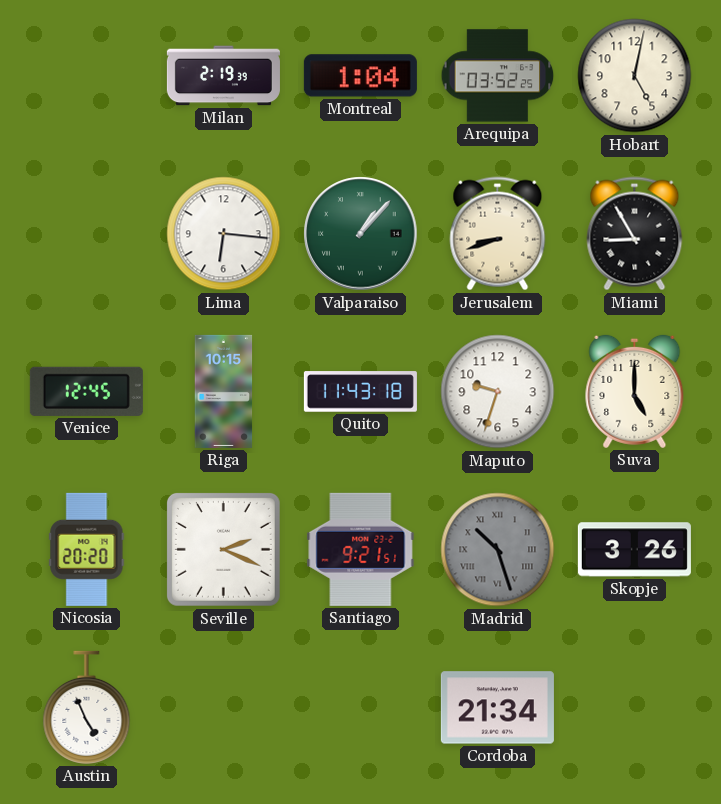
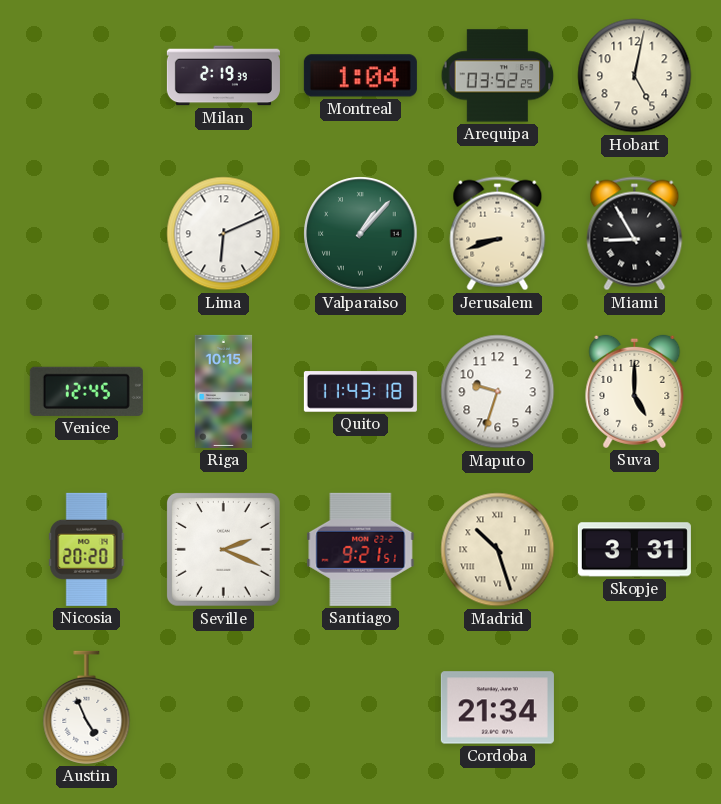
Lima: 6:16 -> 6:11
Madrid dial: grey -> cream
Skopje: 3:26 -> 3:31
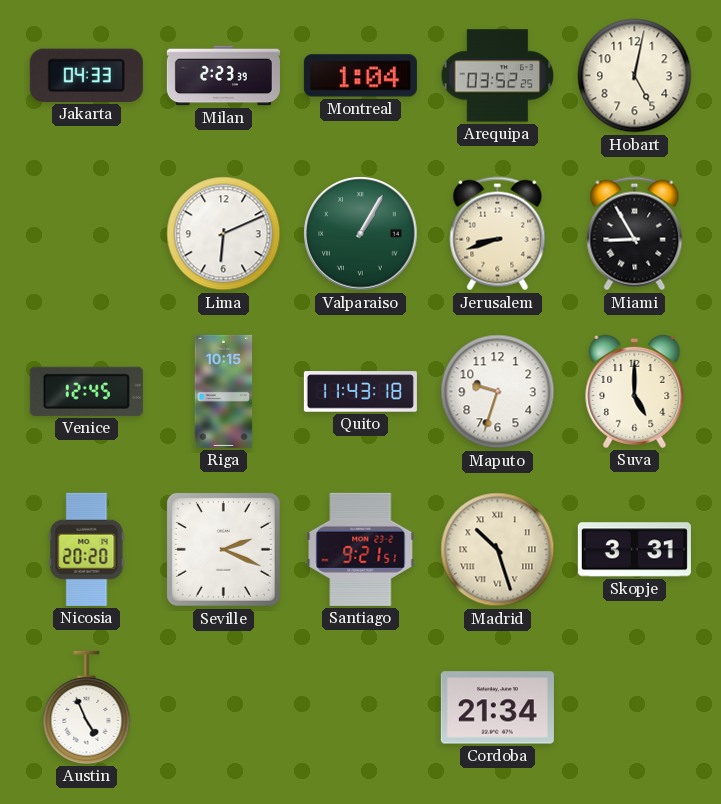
Jakarta: none -> 04:33
Milan: 2:19 -> 2:23
Valparaiso: 1:07 -> 1:05
